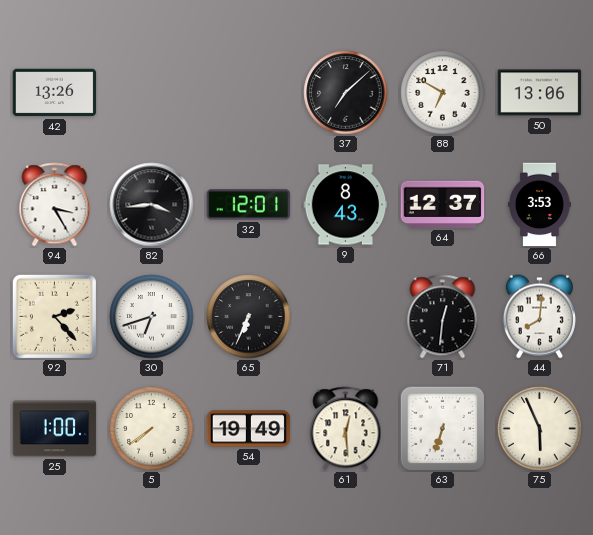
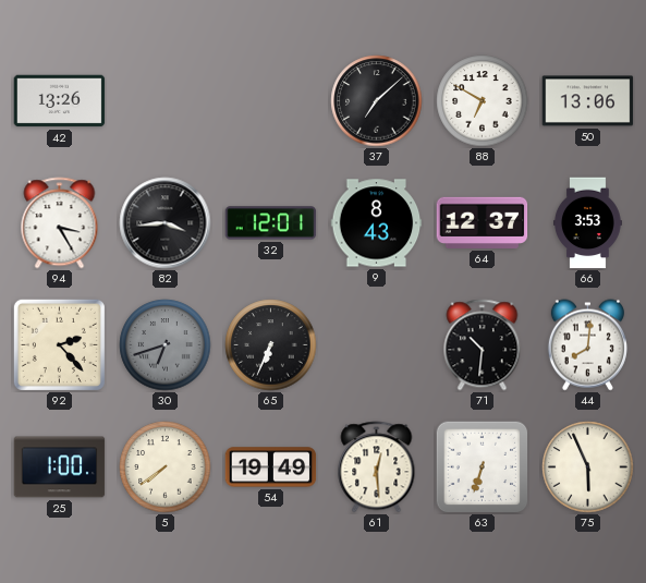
30 dial: white -> grey
71: 12:31 -> 10:31
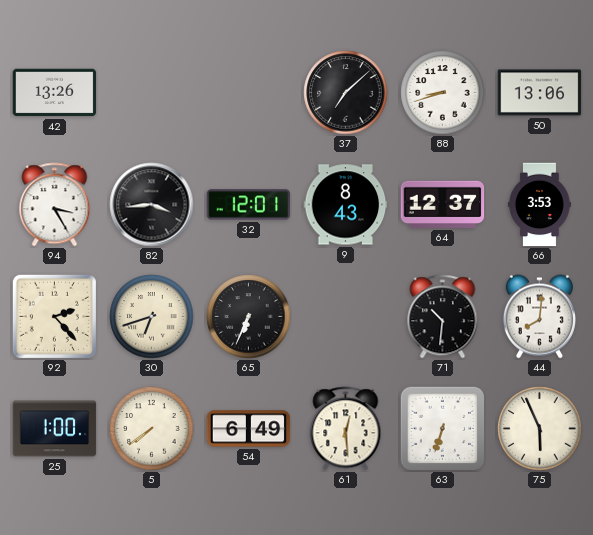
88: 6:50 -> 8:42
30 dial: grey -> cream
54: 19:49 -> 6:49
